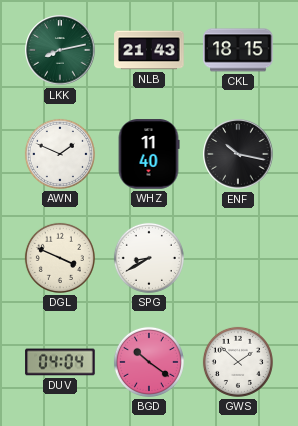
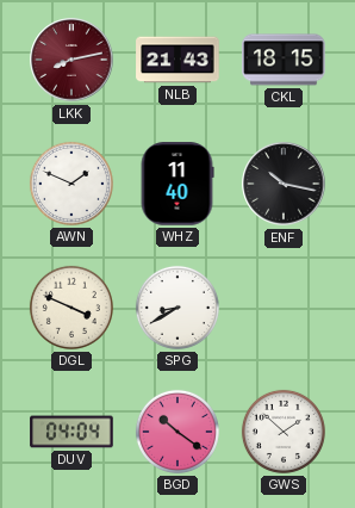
LKK dial: green -> burgundy
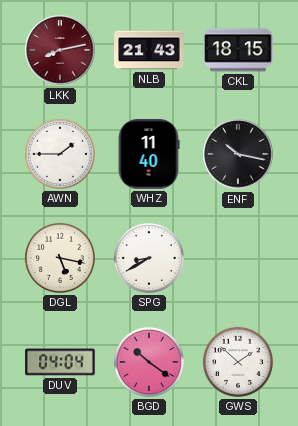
AWN: 1:49 -> 1:45
DGL: 3:49 -> 5:17
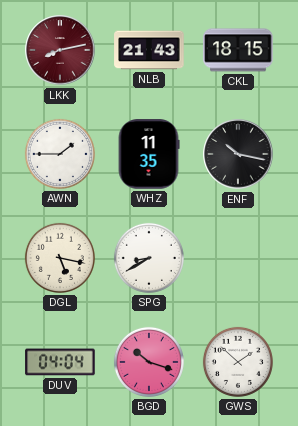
WHZ: 11:40 -> 11:35
BGD: 10:21 -> 10:18
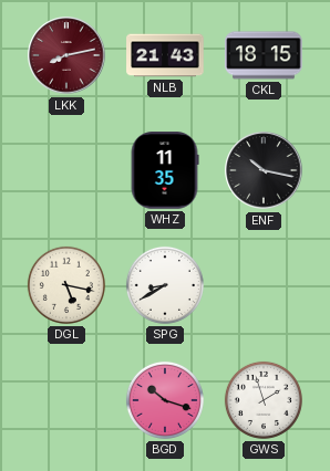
AWN: 1:45 -> none
DUV: 04:04 -> none
GWS: 1:52 -> 1:57
